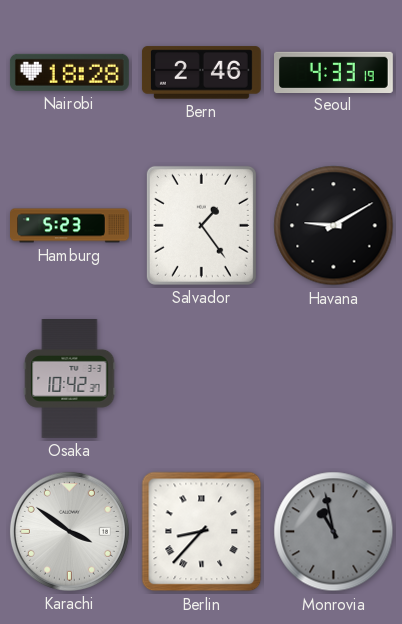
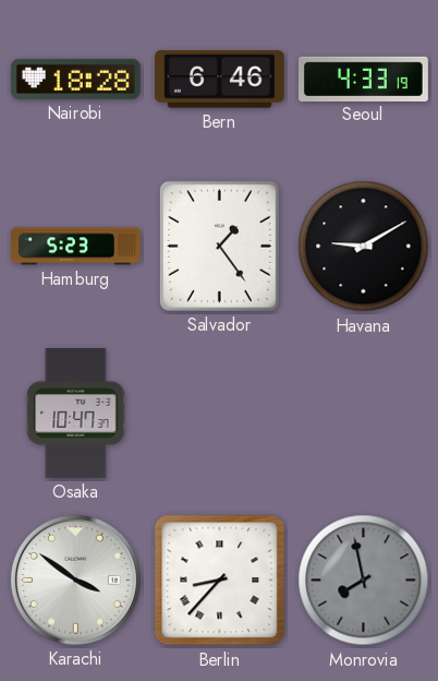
Bern: 2:46 -> 6:46
Osaka: 10:42 -> 10:47
Monrovia: 10:58 -> 7:58
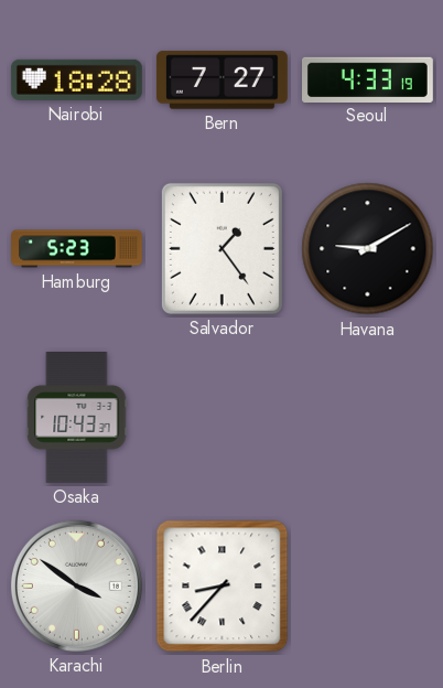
Bern: 6:46 -> 7:27
Osaka: 10:47 -> 10:43
Monrovia: 7:58 -> none
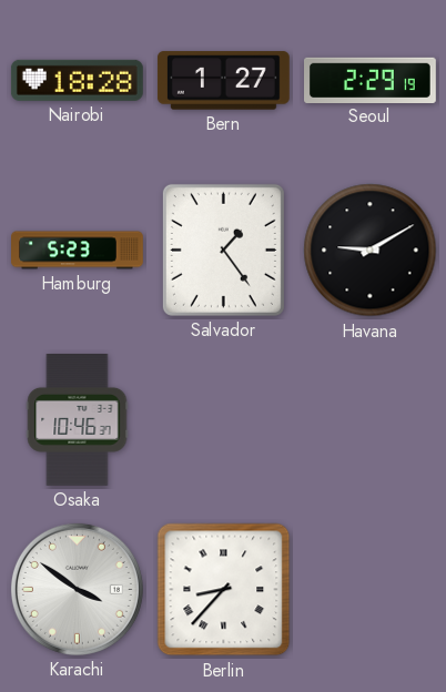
Bern: 7:27 -> 1:27
Seoul: 4:33 -> 2:29
Osaka: 10:43 -> 10:46
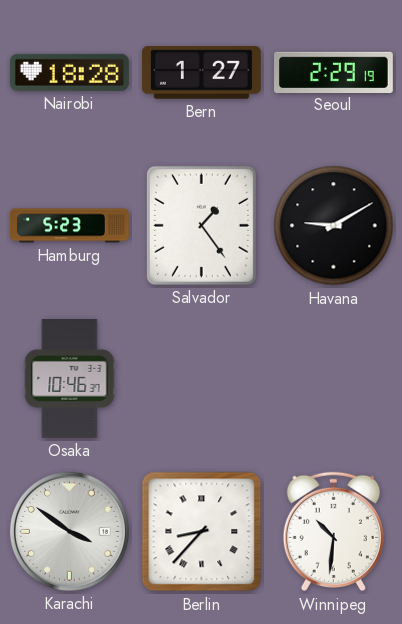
Winnipeg: none -> 10:31
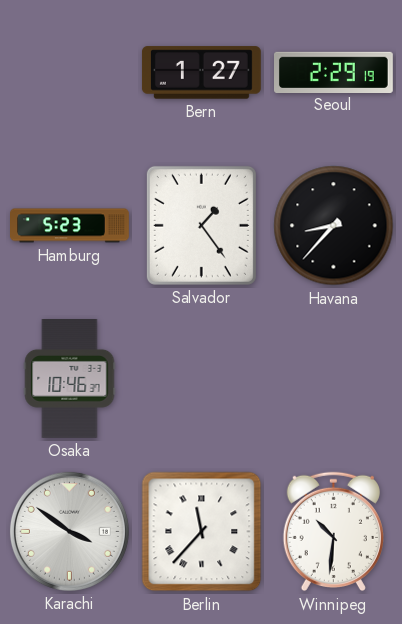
Nairobi: 18:28 -> none
Havana: 9:10 -> 8:37
Berlin: 8:37 -> 11:37
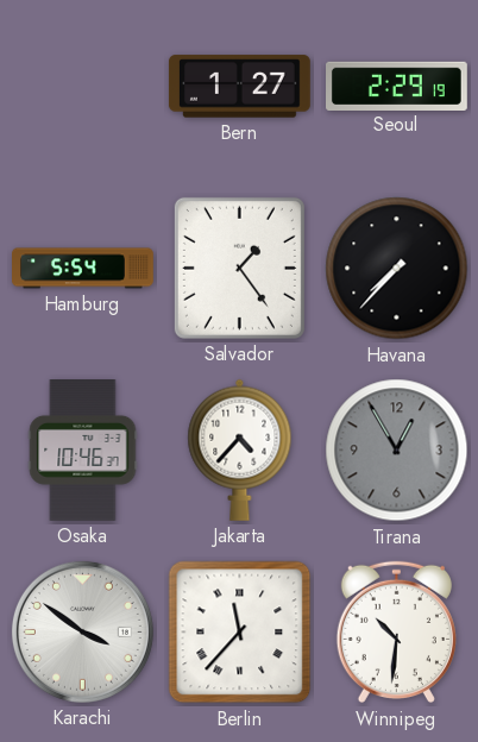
Hamburg: 5:23 -> 5:54
Havana: 8:37 -> 7:37
Jakarta: none -> 4:37
Tirana: none -> 12:55
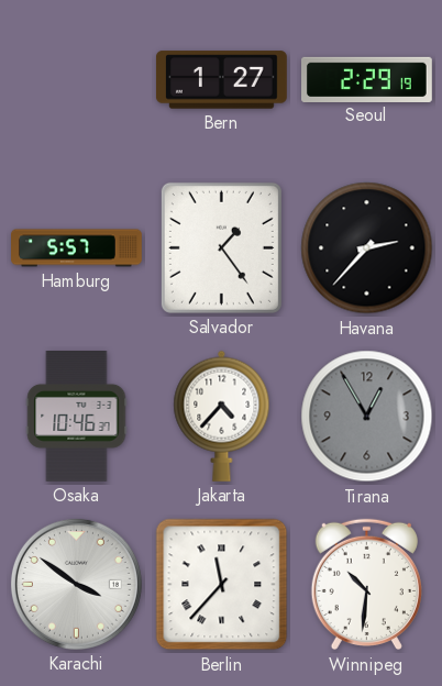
Hamburg: 5:54 -> 5:57
Havana: 7:37 -> 2:37
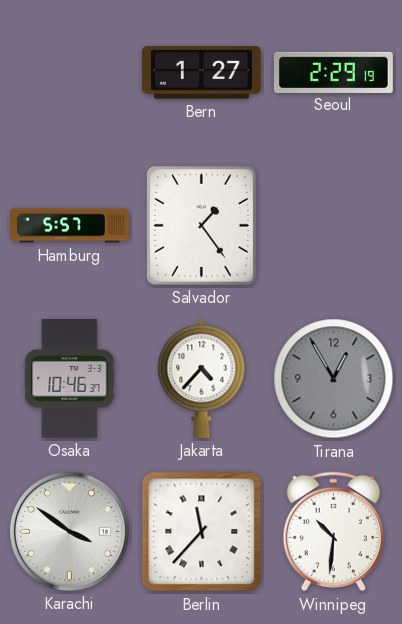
Havana: 2:37 -> none
